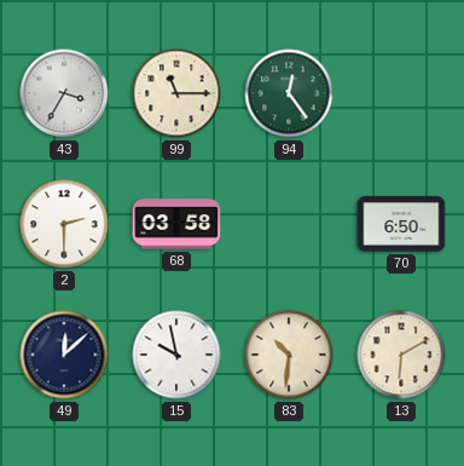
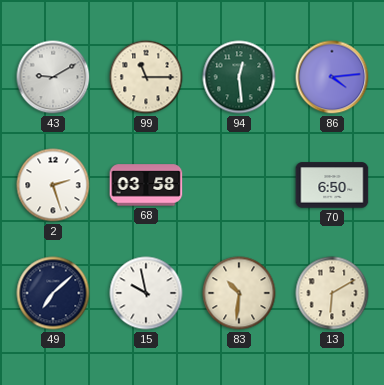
43: 3:35 -> 9:10
94: 12:24 -> 12:29
86: none -> 4:14
2: 2:30 -> 2:27
49: 12:08 -> 7:08
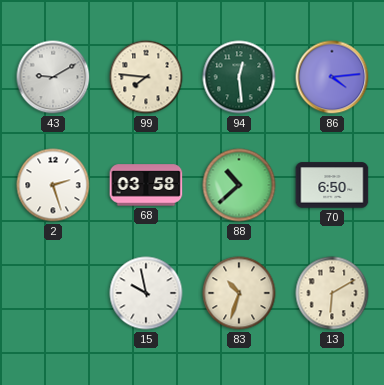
99: 11:15 -> 7:46
88: none -> 10:38
49: 7:08 -> none
83: 10:31 -> 10:33
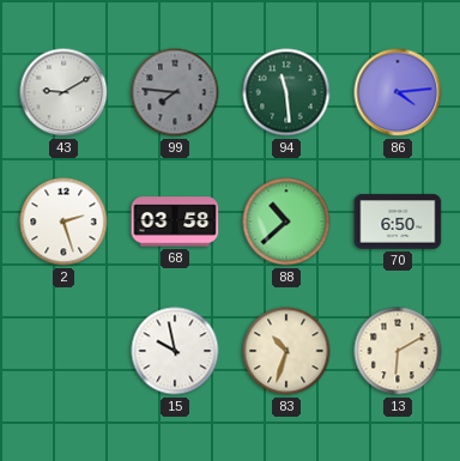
99 dial: cream -> grey
94: 12:29 -> 11:29
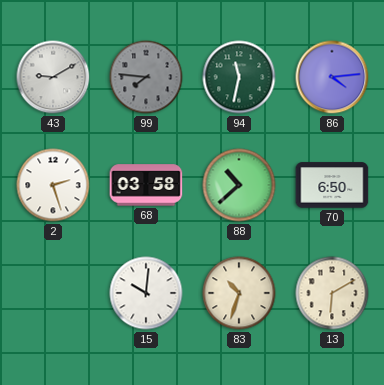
94: 11:29 -> 11:32
15: 9:58 -> 10:01
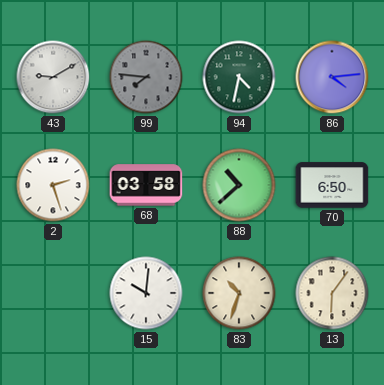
94: 11:32 -> 4:32
13: 6:10 -> 6:06
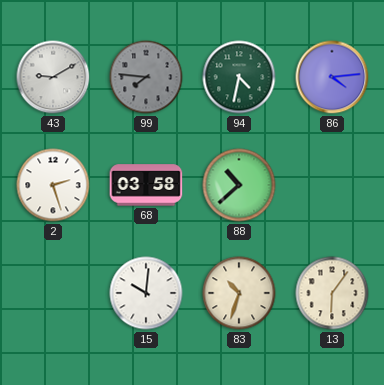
70: 6:50 -> none
